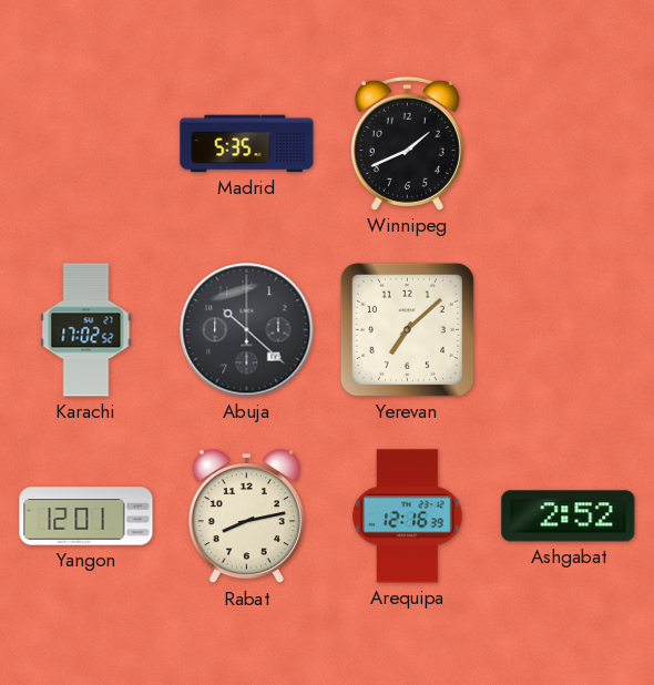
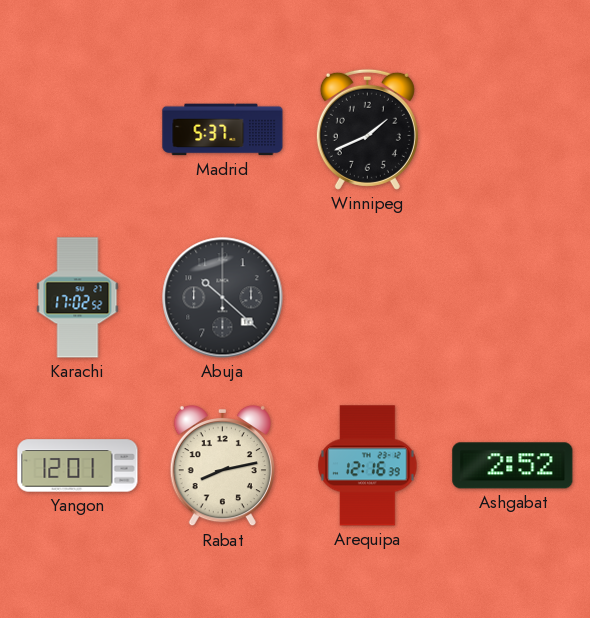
Madrid: 5:35 -> 5:37
Yerevan: 7:08 -> none
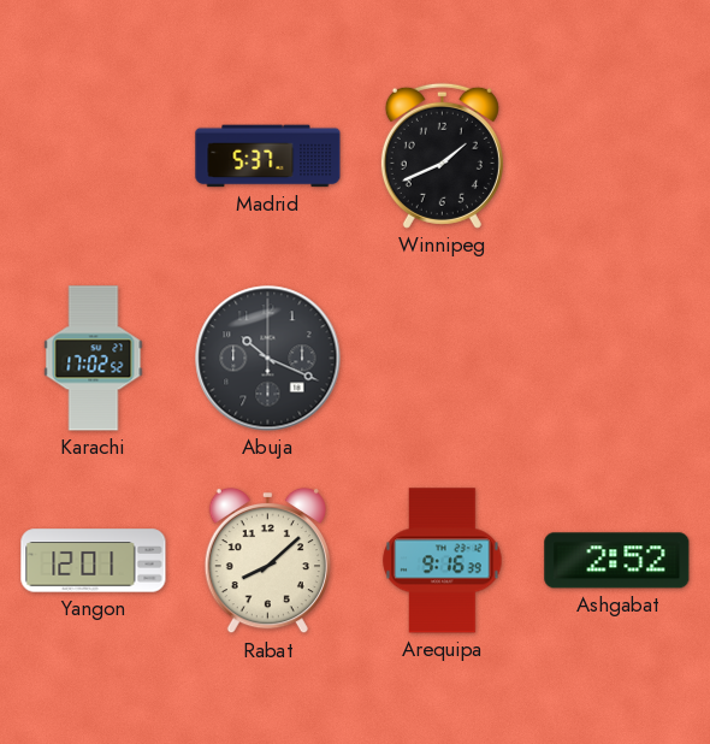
Abuja: 10:22 -> 10:19
Rabat: 8:13 -> 8:08
Arequipa: 12:16 -> 9:16
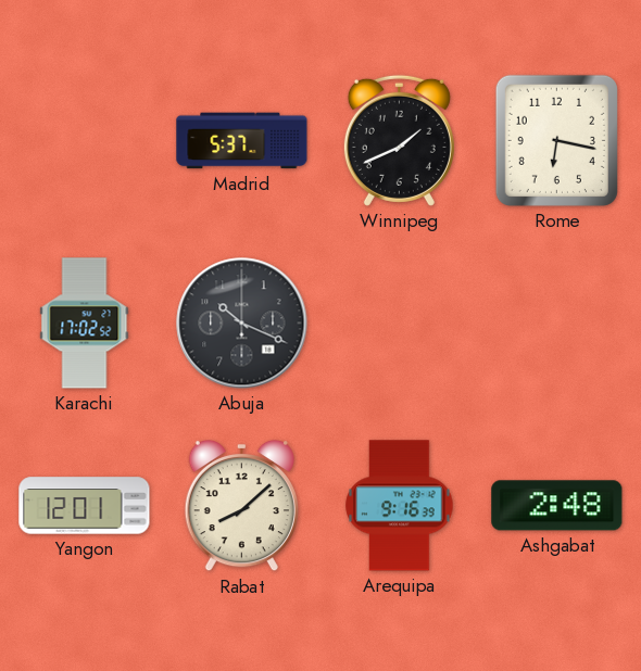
Rome: none -> 6:17
Ashgabat: 2:52 -> 2:48
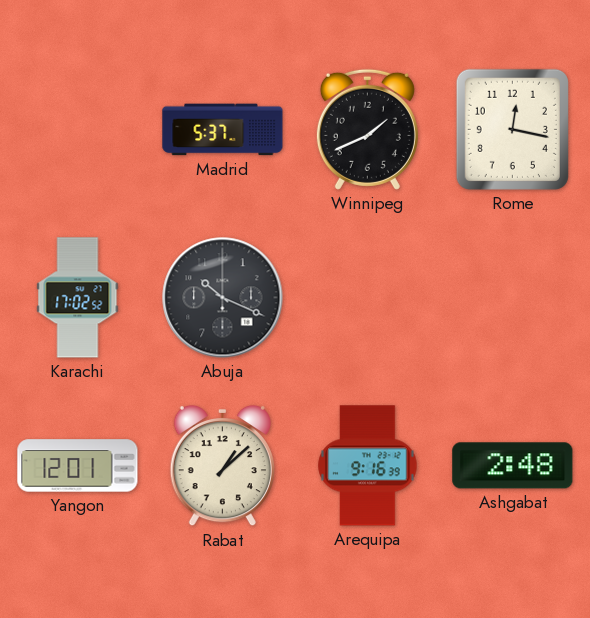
Rome: 6:17 -> 12:17
Rabat: 8:08 -> 1:08
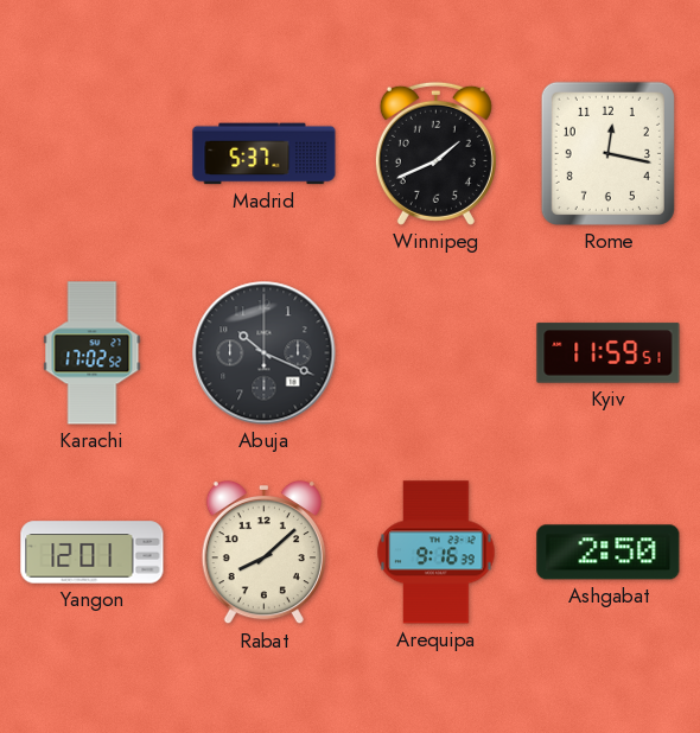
Kyiv: none -> 11:59
Rabat: 1:08 -> 8:08
Ashgabat: 2:48 -> 2:50
